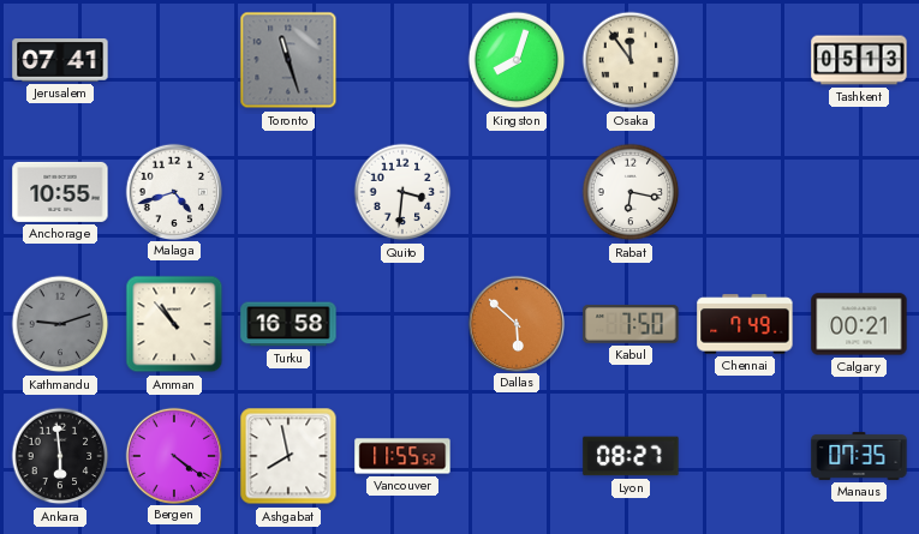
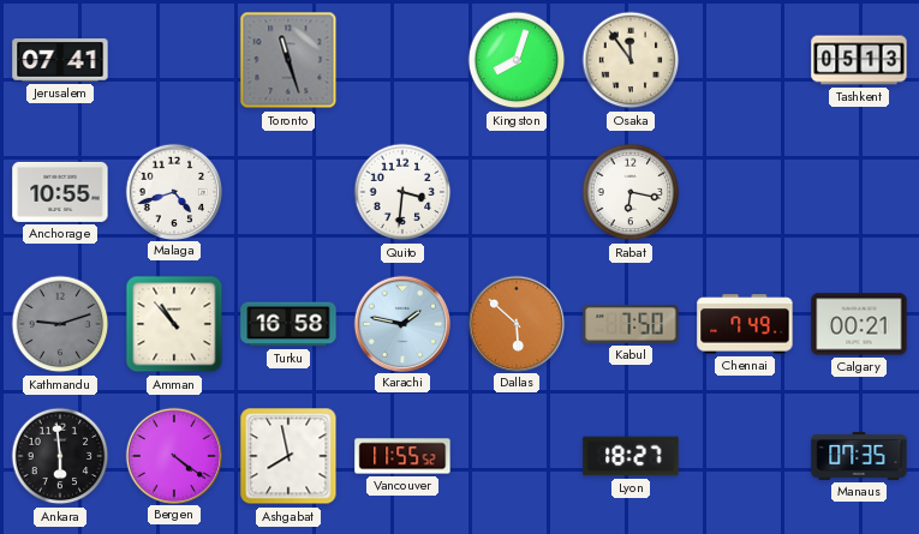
Karachi: none -> 1:47
Lyon: 08:27 -> 18:27
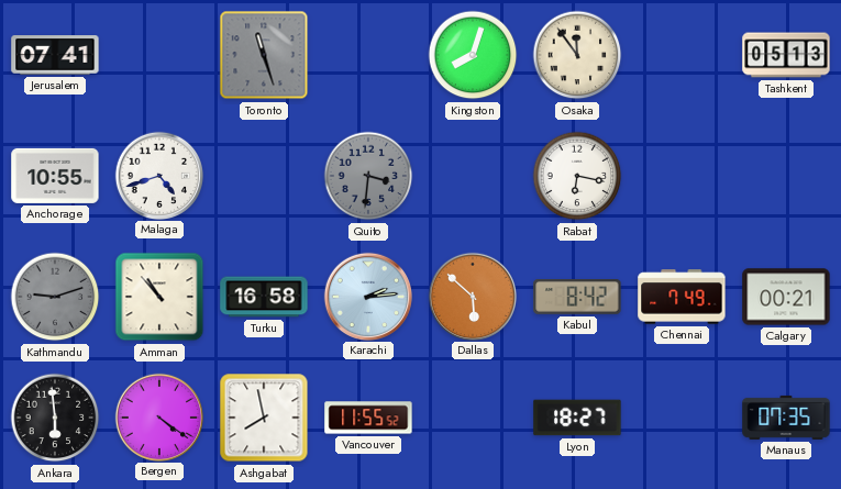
Quito dial: white -> grey
Karachi: 1:47 -> 2:14
Kabul: 7:50 -> 8:42
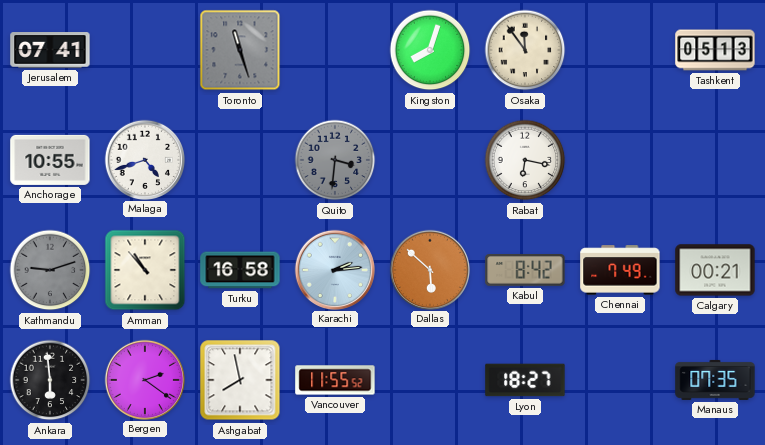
Bergen: 4:21 -> 2:21
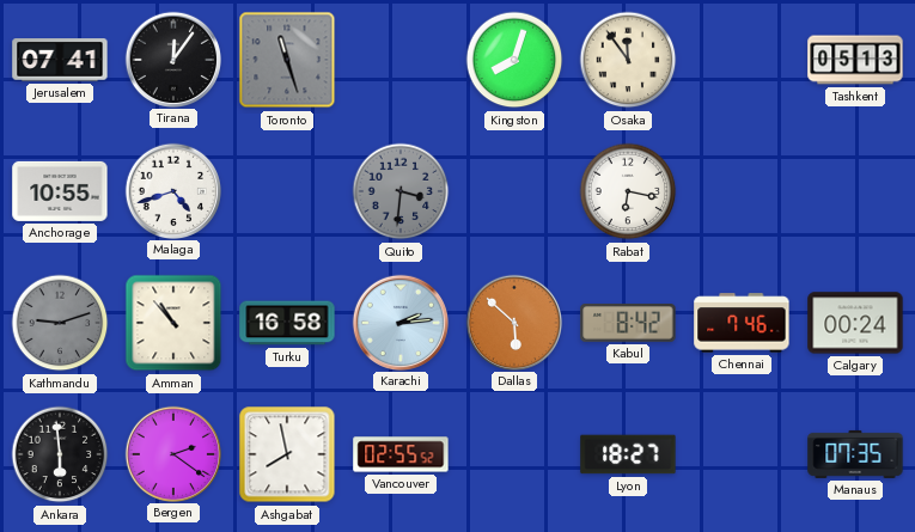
Tirana: none -> 12:06
Chennai: 7:49 -> 7:46
Calgary: 00:21 -> 00:24
Vancouver: 11:55 -> 02:55
